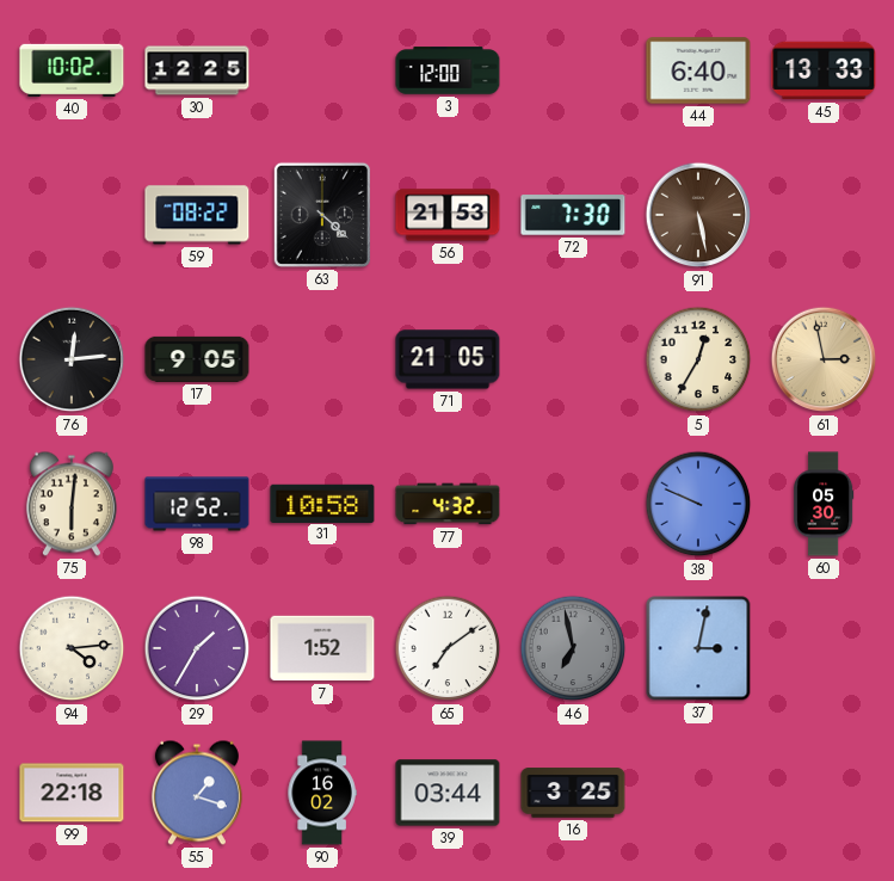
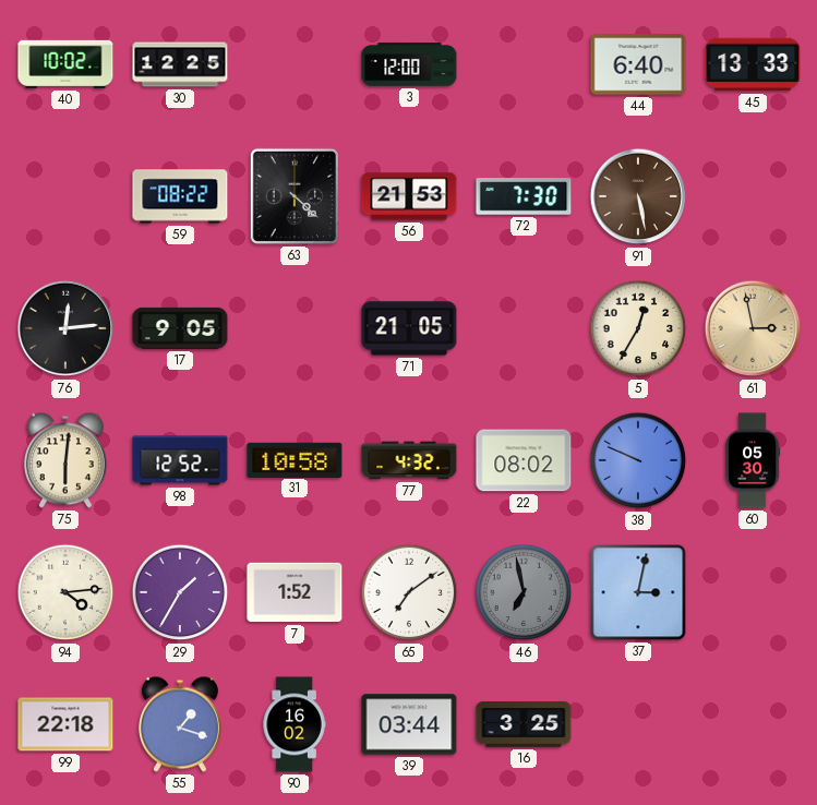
22: none -> 08:02
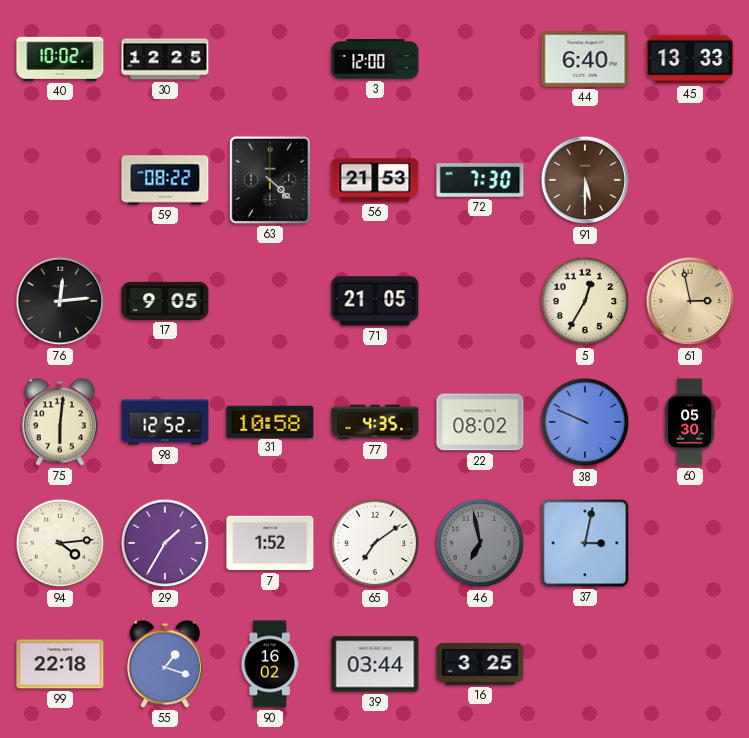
91: 5:28 -> 5:30
77: 4:32 -> 4:35
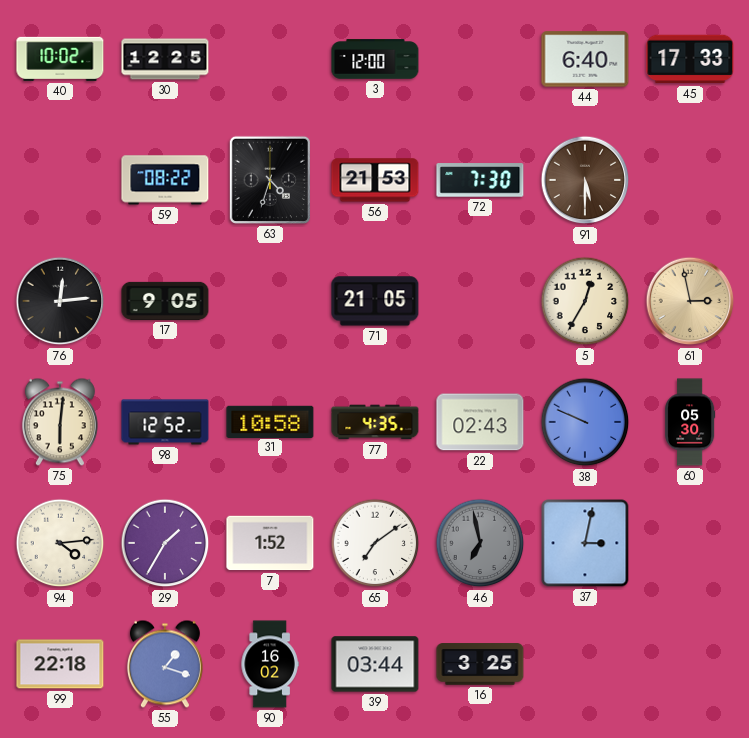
45: 13:33 -> 17:33
63: 4:22 -> 4:33
22: 08:02 -> 02:43
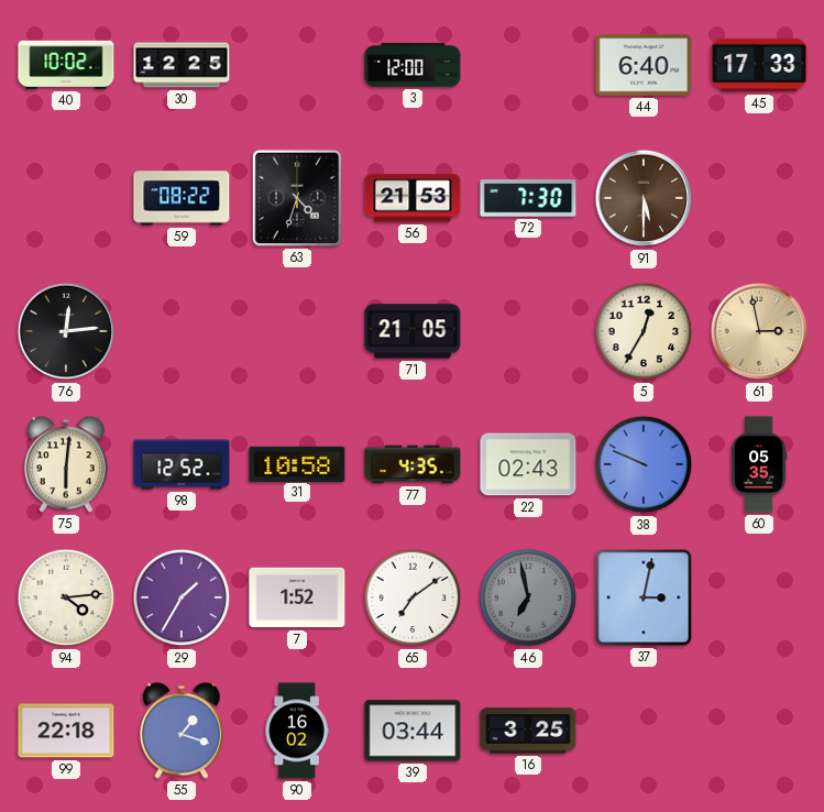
17: 9:05 -> none
60: 05:30 -> 05:35
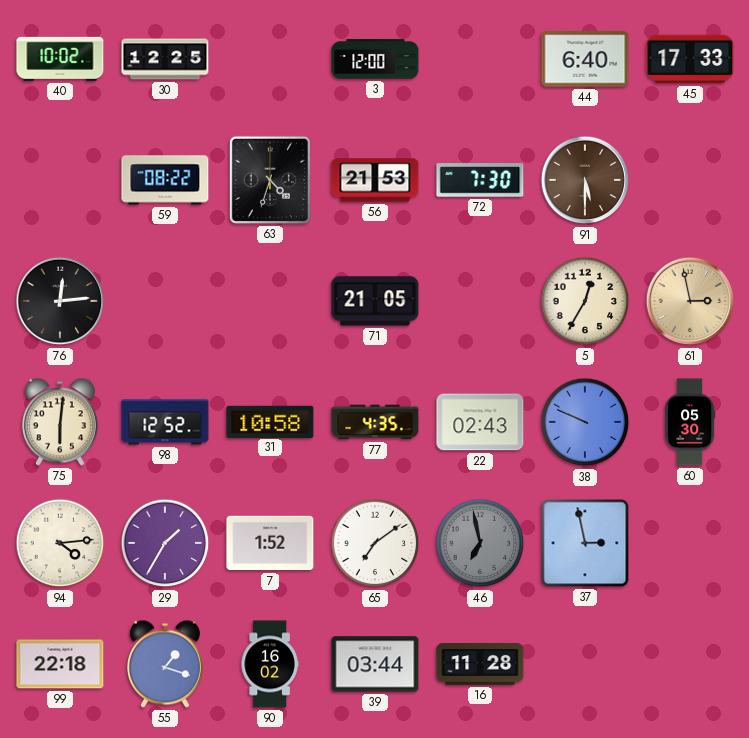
60: 05:35 -> 05:30
37: 3:02 -> 2:58
16: 3:25 -> 11:28
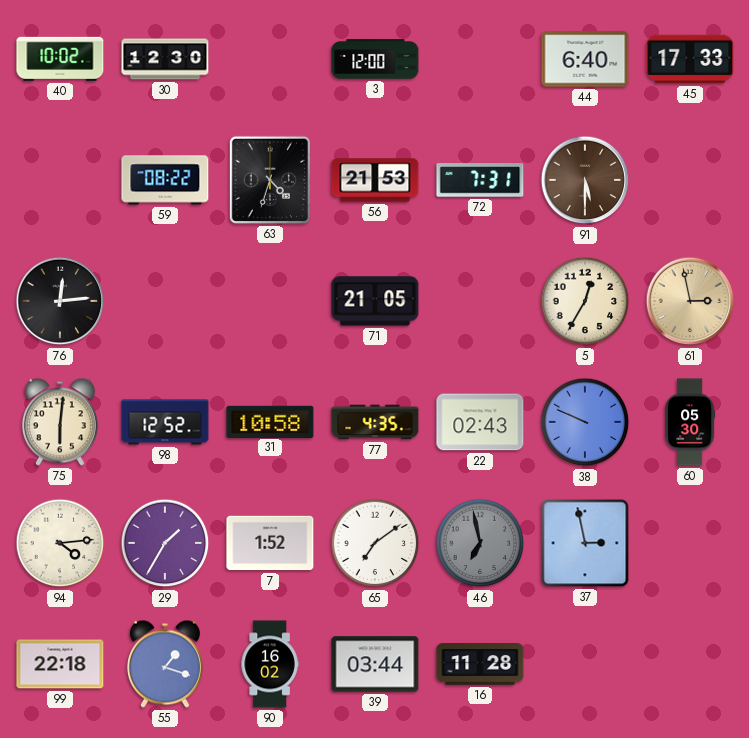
30: 12:25 -> 12:30
72: 7:30 -> 7:31
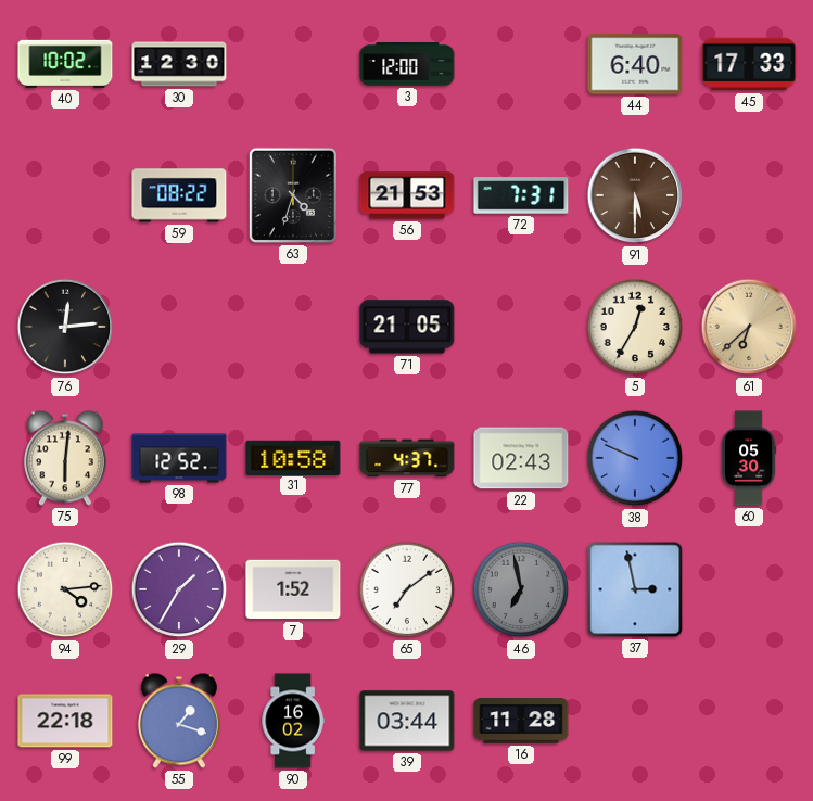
61: 2:58 -> 6:38
77: 4:35 -> 4:37
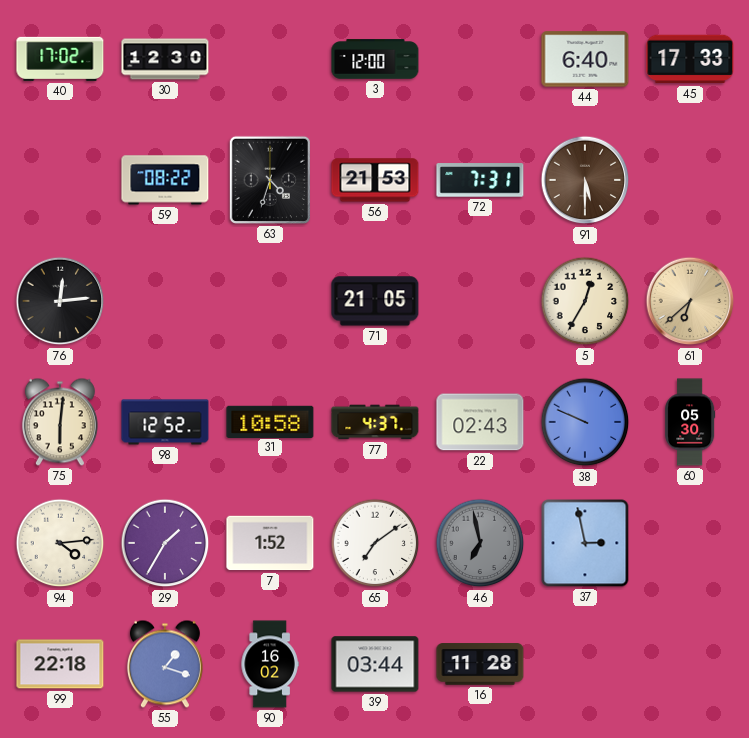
40: 10:02 -> 17:02
